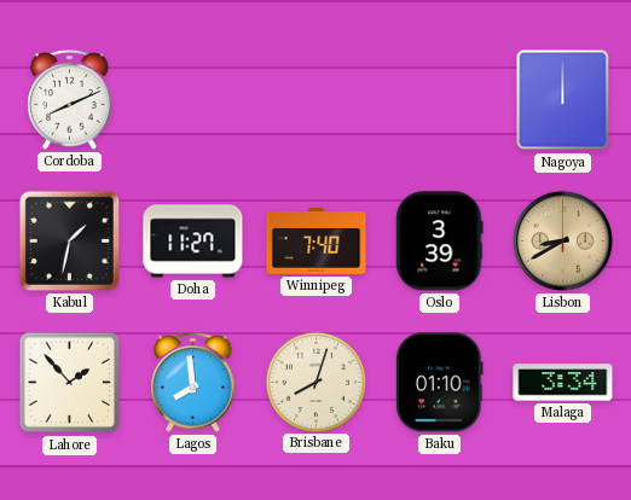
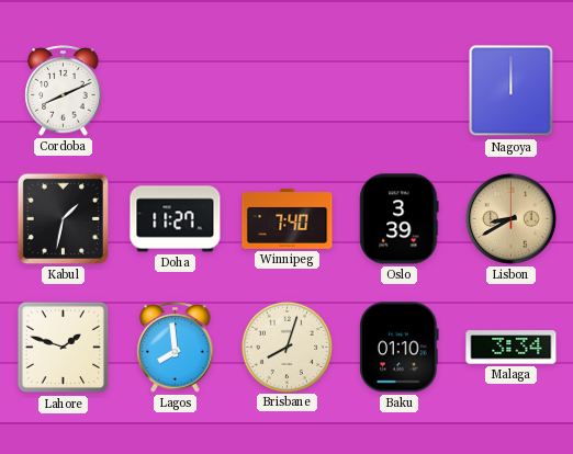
Lahore: 1:53 -> 1:48
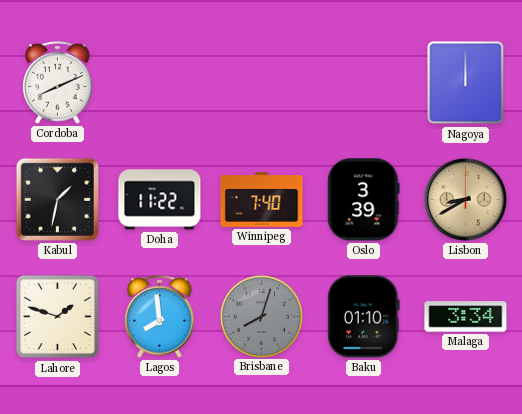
Doha: 11:27 -> 11:22
Brisbane dial: cream -> grey
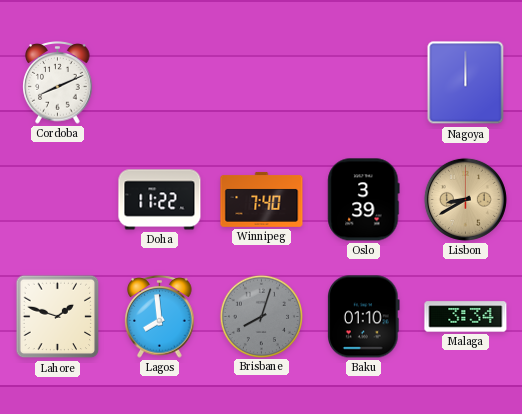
Kabul: 1:32 -> none
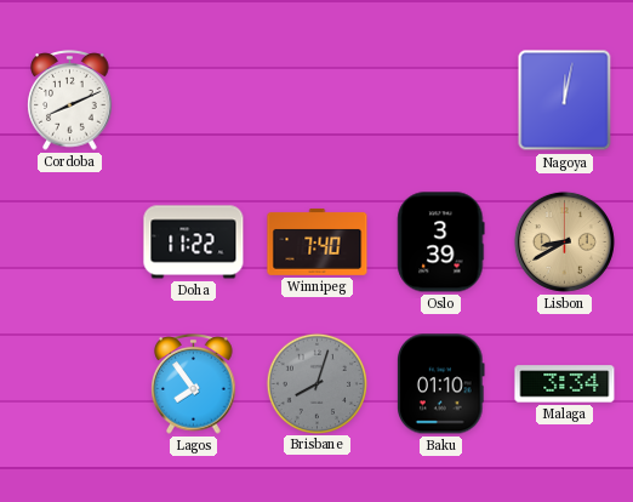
Nagoya: 12:00 -> 12:02
Lahore: 1:48 -> none
Lagos: 7:59 -> 7:54
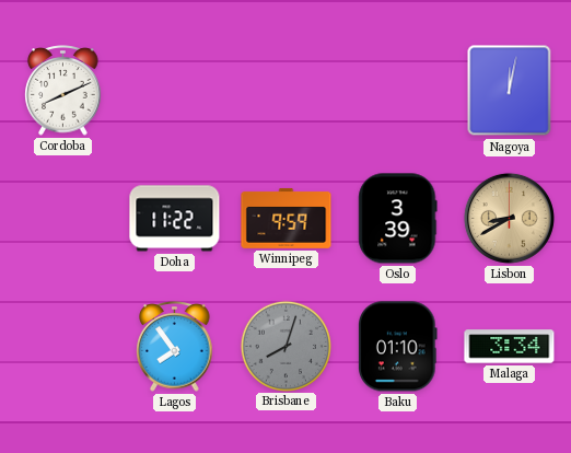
Winnipeg: 7:40 -> 9:59
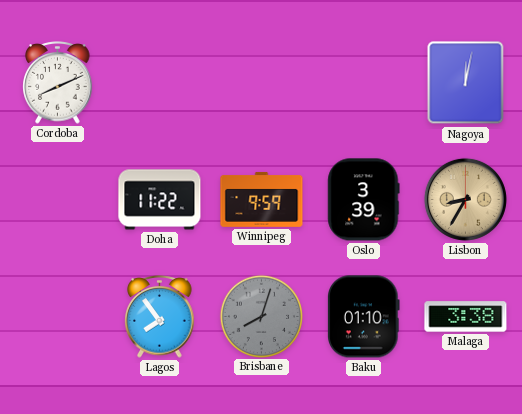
Lisbon: 8:40 -> 8:35
Malaga: 3:34 -> 3:38
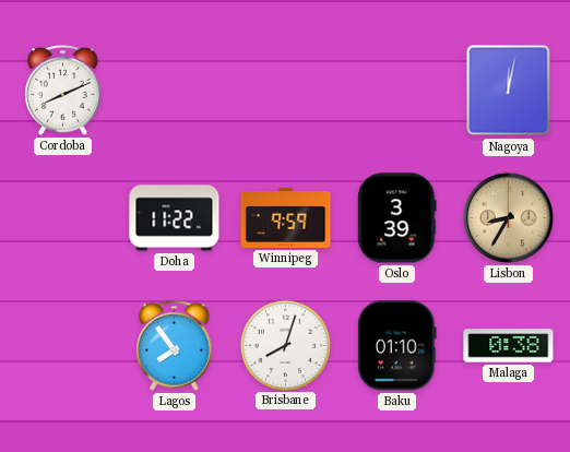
Brisbane dial: grey -> white
Malaga: 3:38 -> 0:38
